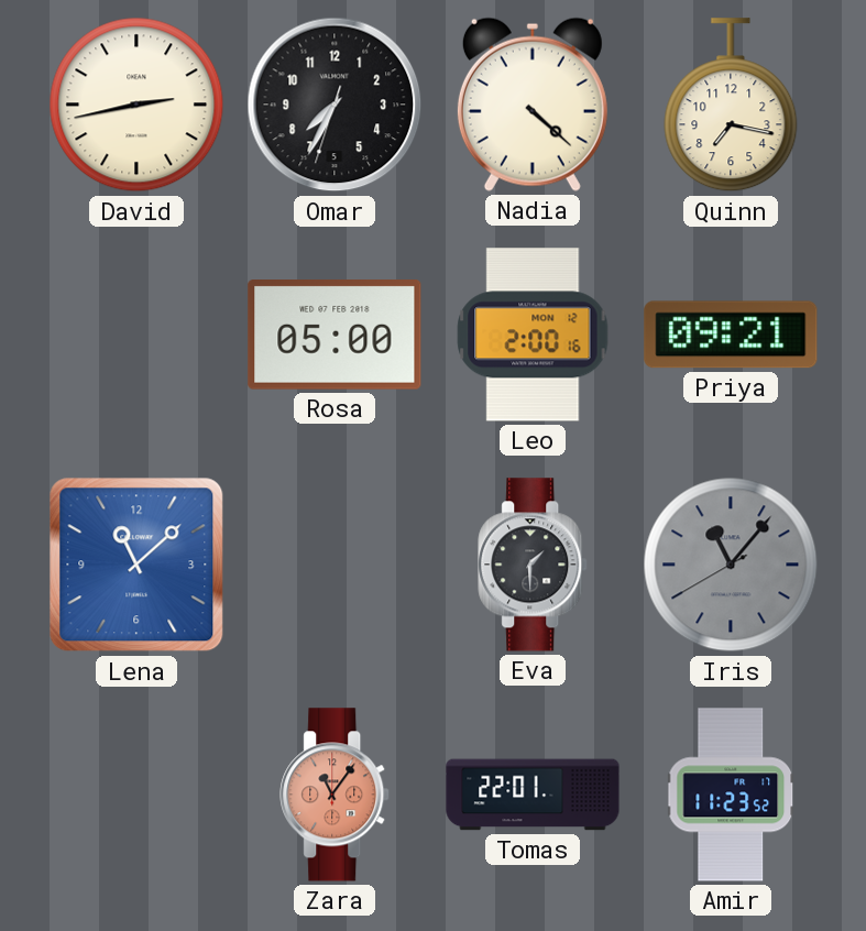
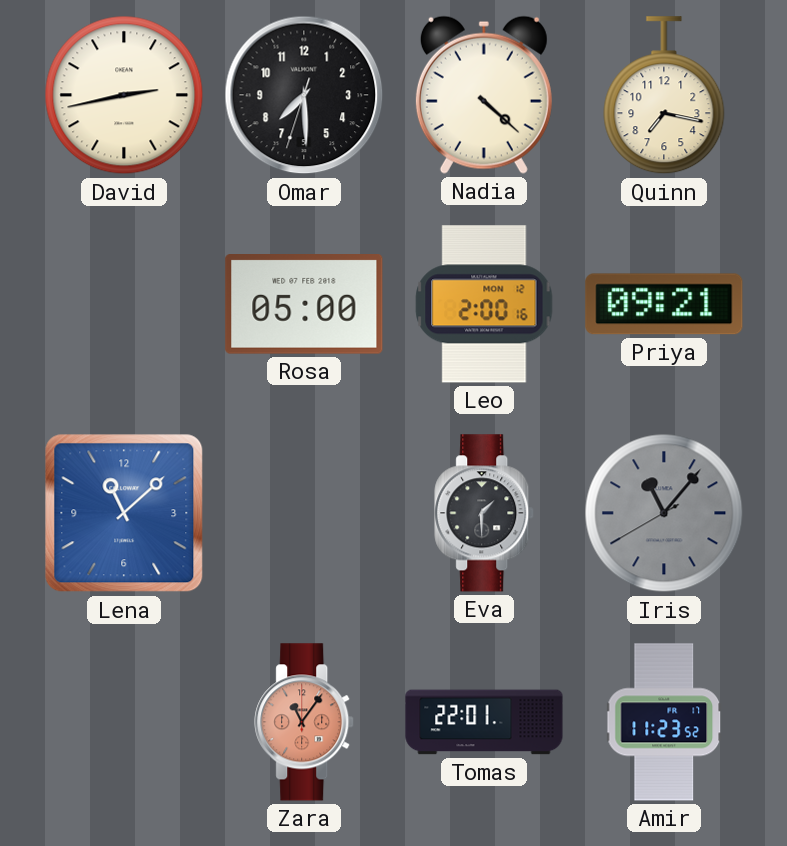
Omar: 7:34 -> 7:29
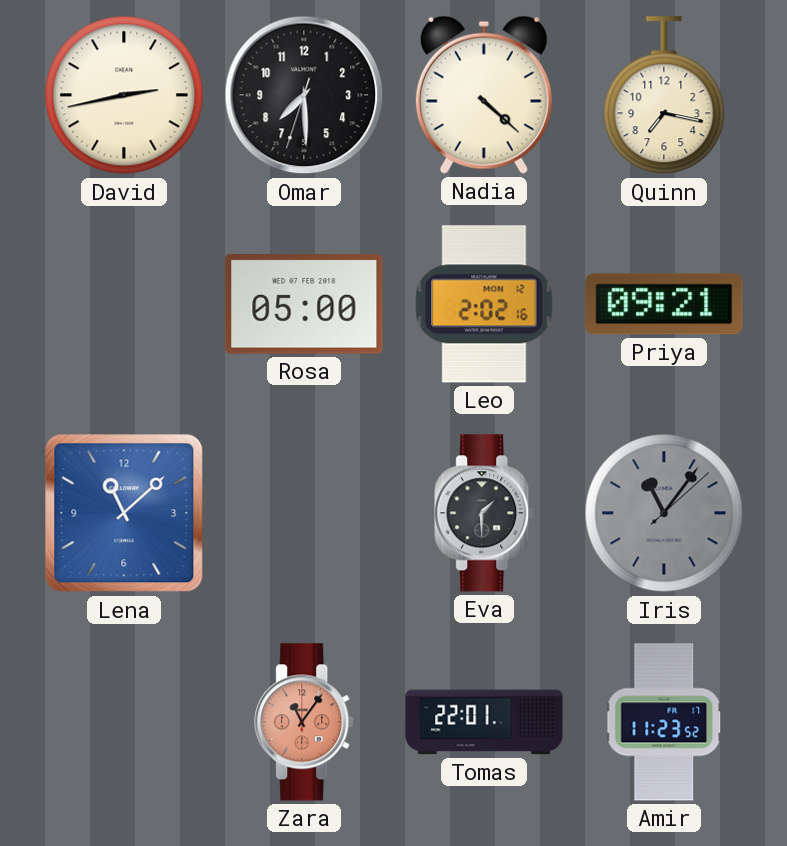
Leo: 2:00 -> 2:02
Iris: 11:06:40 -> 11:06:08
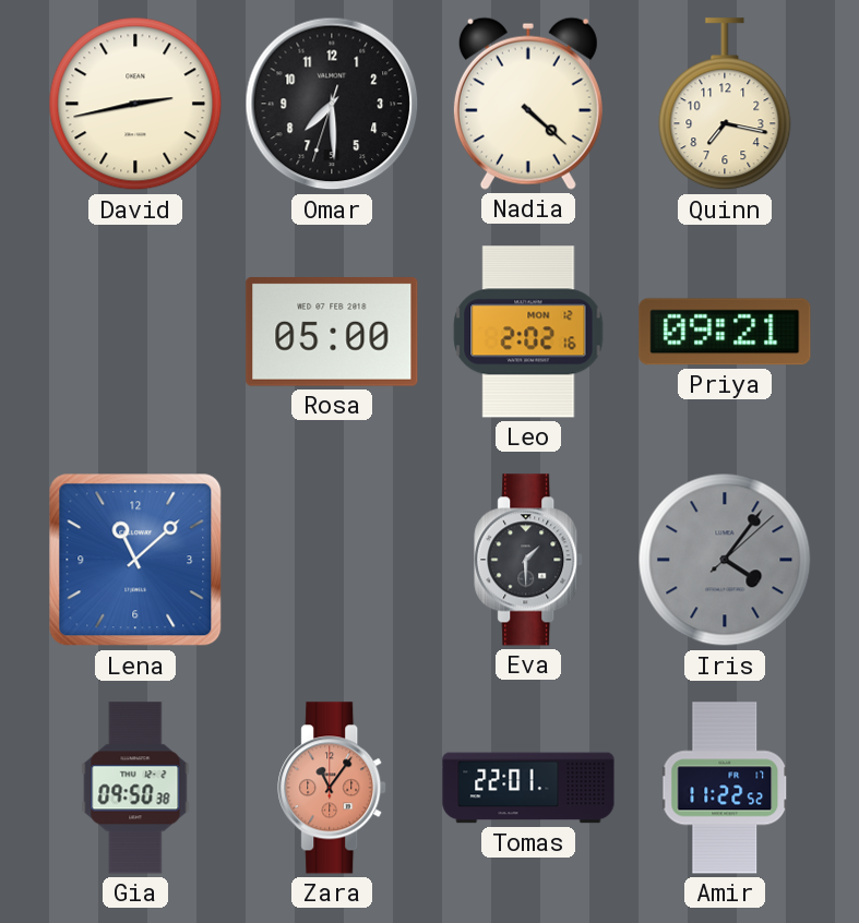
Iris: 11:06 -> 4:06
Gia: none -> 09:50
Amir: 11:23 -> 11:22
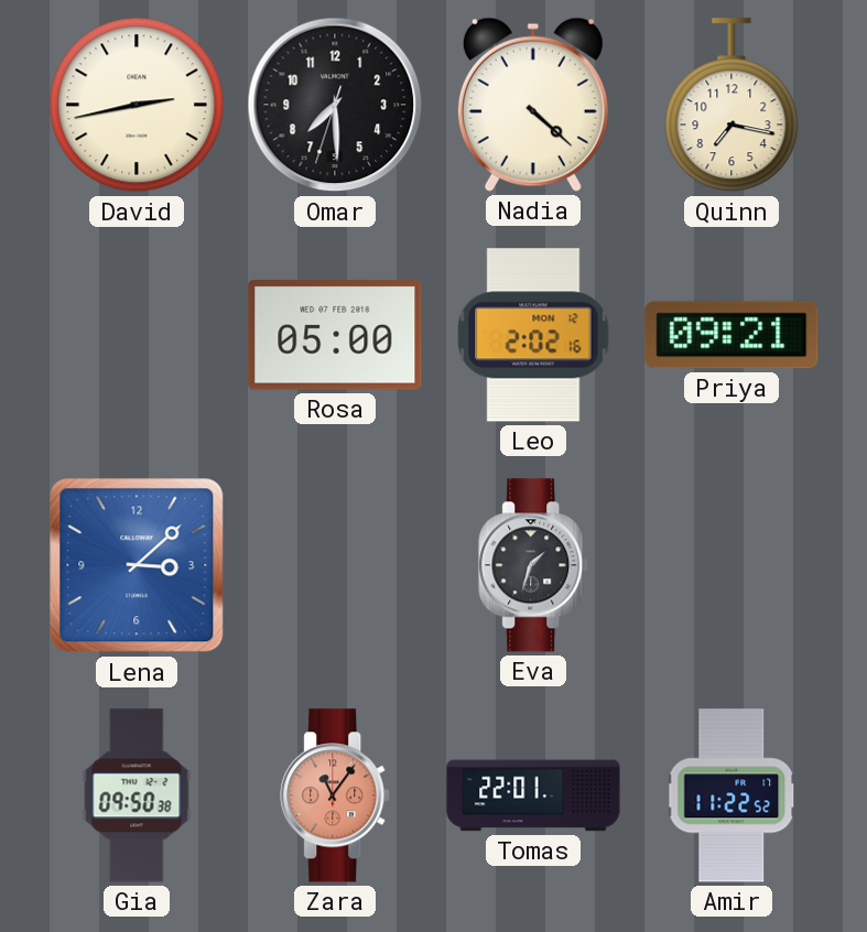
Lena: 11:08 -> 3:08
Eva: 1:30 -> 1:33
Iris: 4:06 -> none
